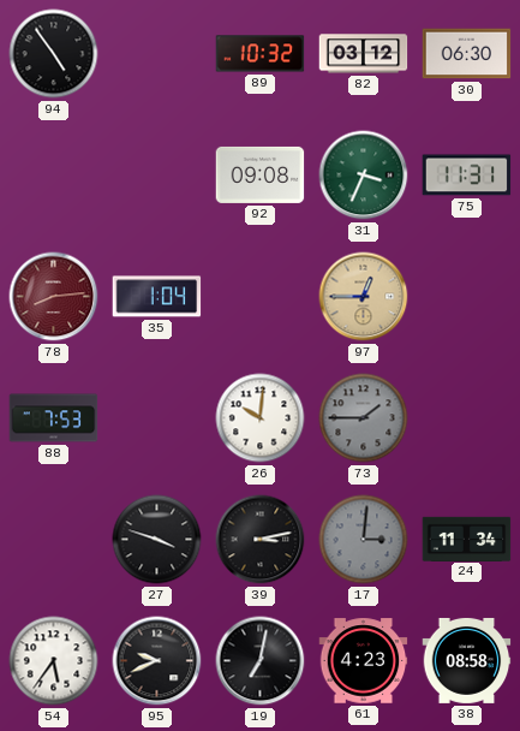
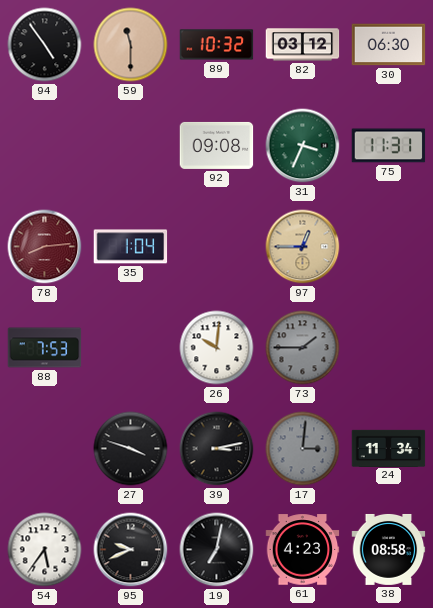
59: none -> 11:30
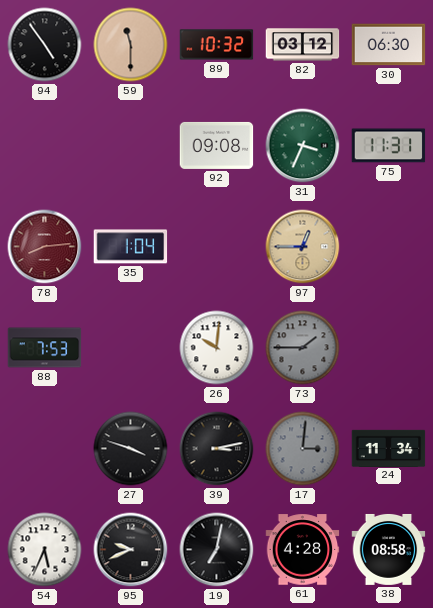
54: 5:36 -> 5:34
61: 4:23 -> 4:28
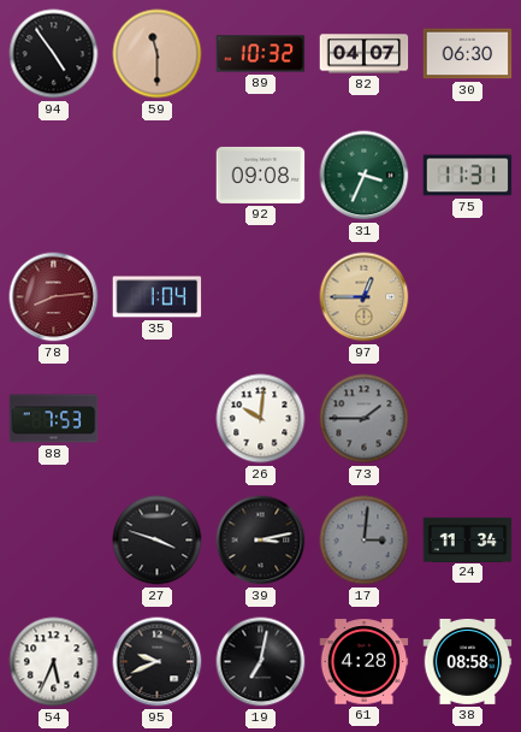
82: 03:12 -> 04:07
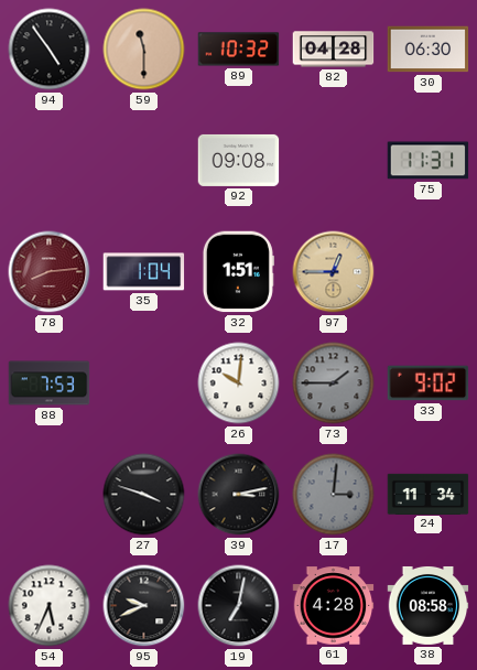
82: 04:07 -> 04:28
31: 3:34 -> none
32: none -> 1:51
33: none -> 9:02
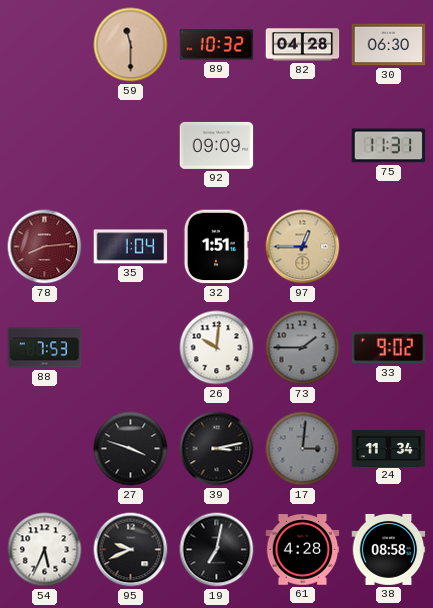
94: 4:54 -> none
92: 09:08 -> 09:09
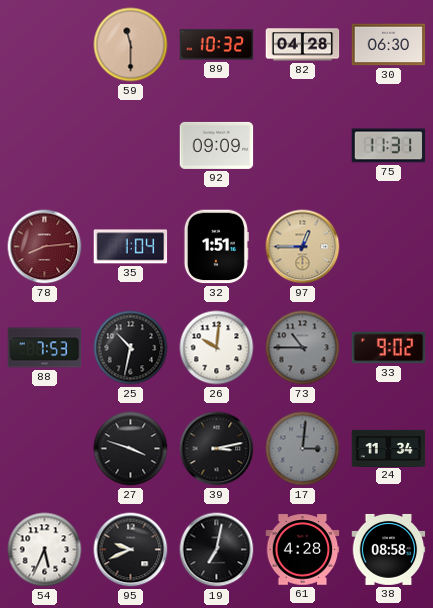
25: none -> 10:32
73: 1:45 -> 10:45
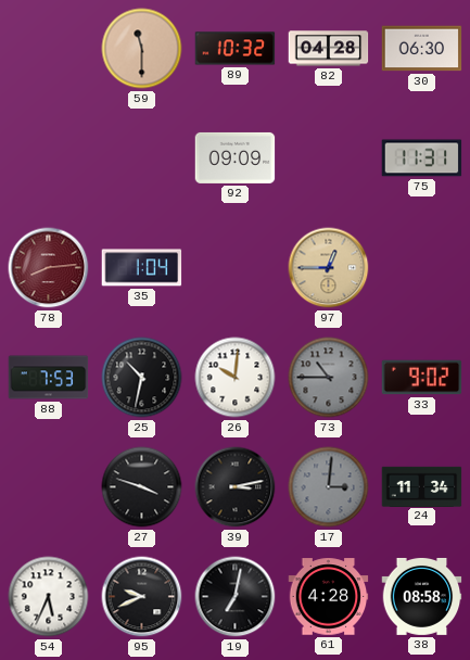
32: 1:51 -> none
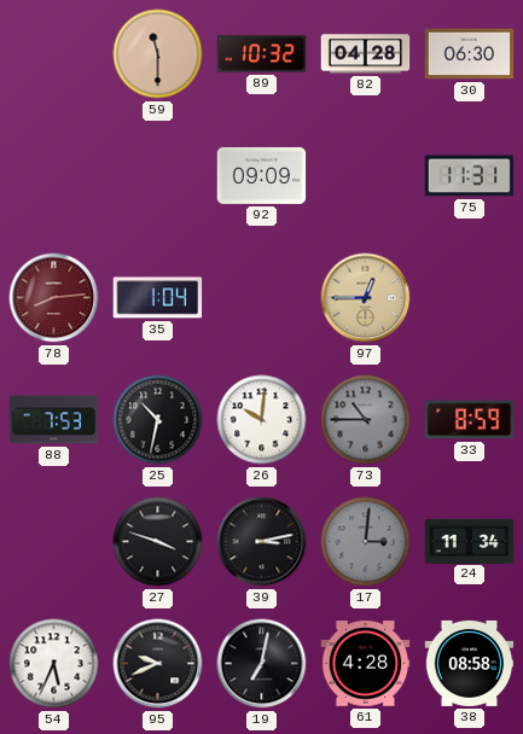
33: 9:02 -> 8:59
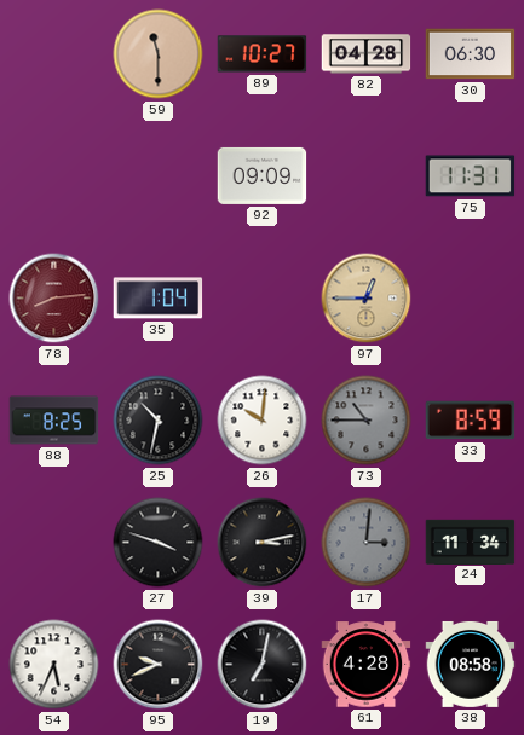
89: 10:32 -> 10:27
88: 7:53 -> 8:25
